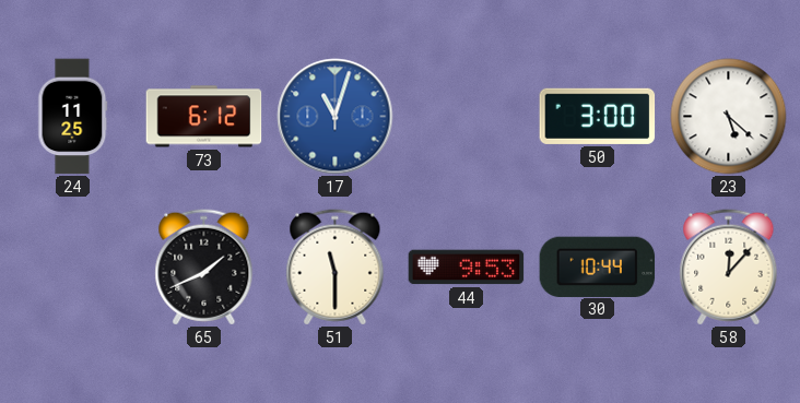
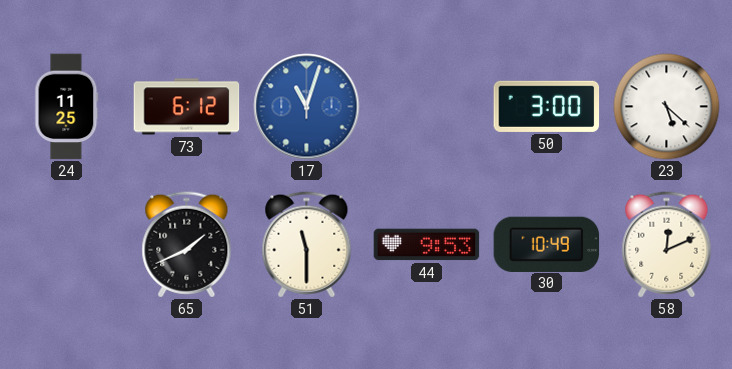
30: 10:44 -> 10:49
58: 12:07 -> 12:11
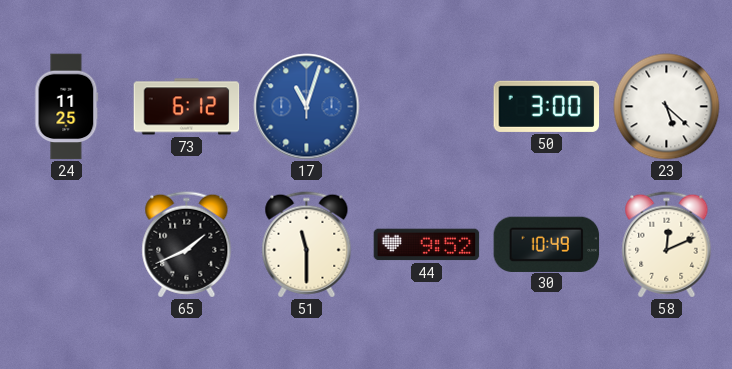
44: 9:53 -> 9:52
